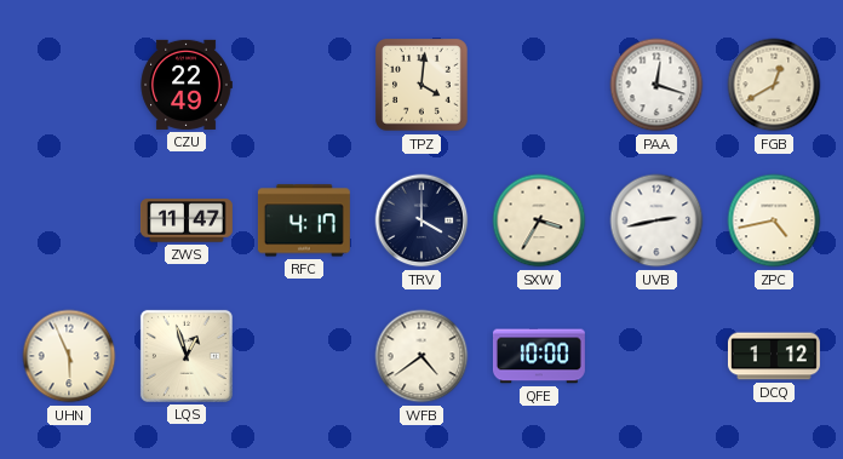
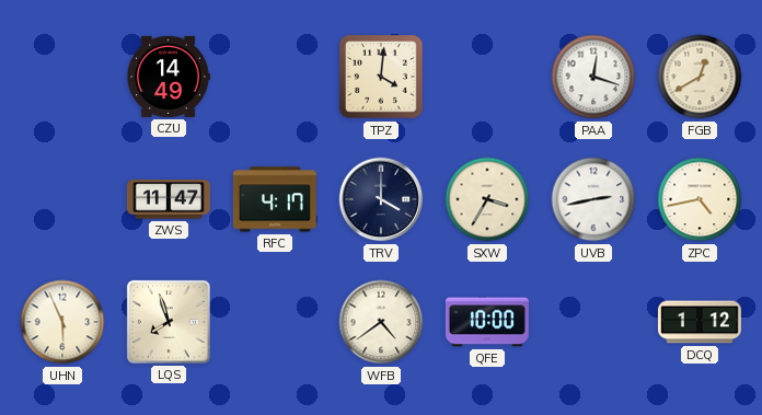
CZU: 22:49 -> 14:49
LQS: 12:57 -> 7:57
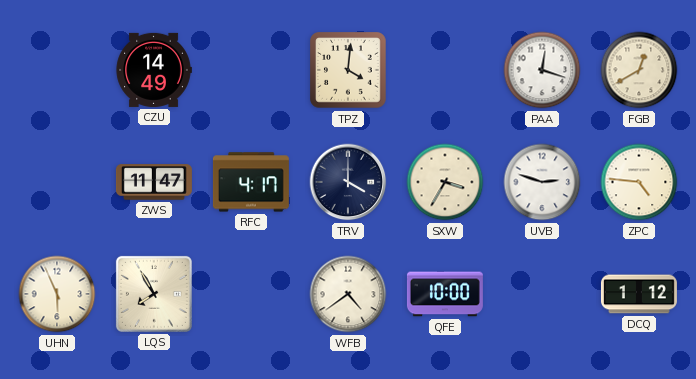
UVB: 2:43 -> 2:48
ZPC: 4:43 -> 4:46
LQS: 7:57 -> 7:55
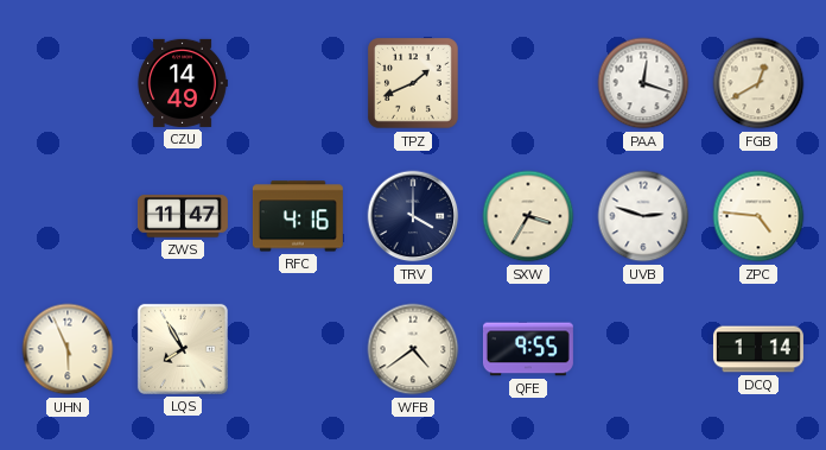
TPZ: 4:01 -> 1:41
RFC: 4:17 -> 4:16
QFE: 10:00 -> 9:55
DCQ: 1:12 -> 1:14
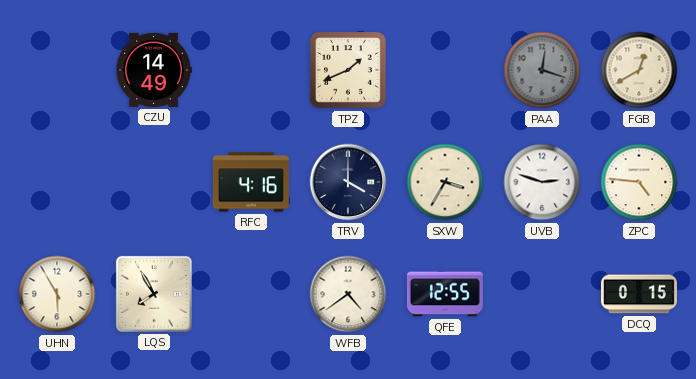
PAA dial: white -> grey
ZWS: 11:47 -> none
UHN: 5:56 -> 5:55
QFE: 9:55 -> 12:55
DCQ: 1:14 -> 0:15
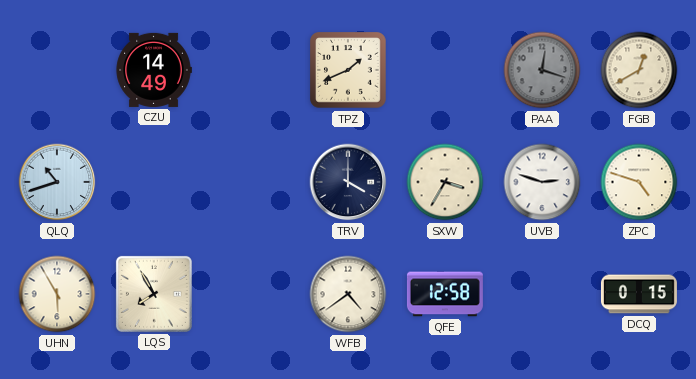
QLQ: none -> 10:42
RFC: 4:16 -> none
ZPC: 4:46 -> 4:48
QFE: 12:55 -> 12:58
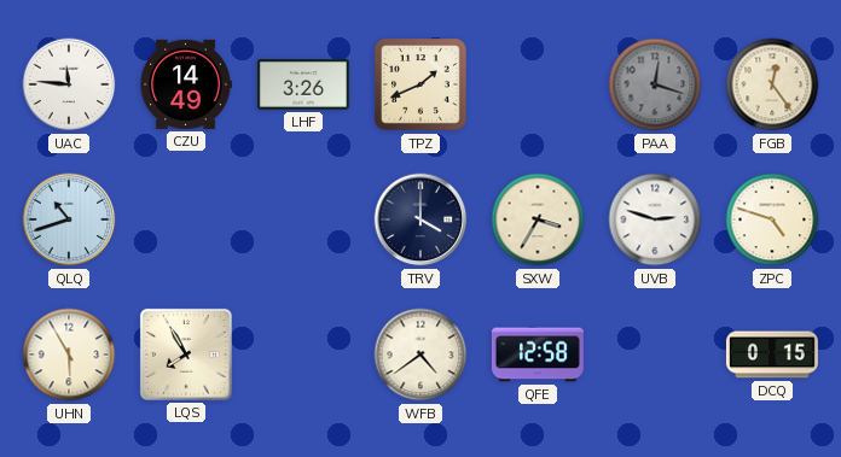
UAC: none -> 11:46
LHF: none -> 3:26
FGB: 12:40 -> 12:24
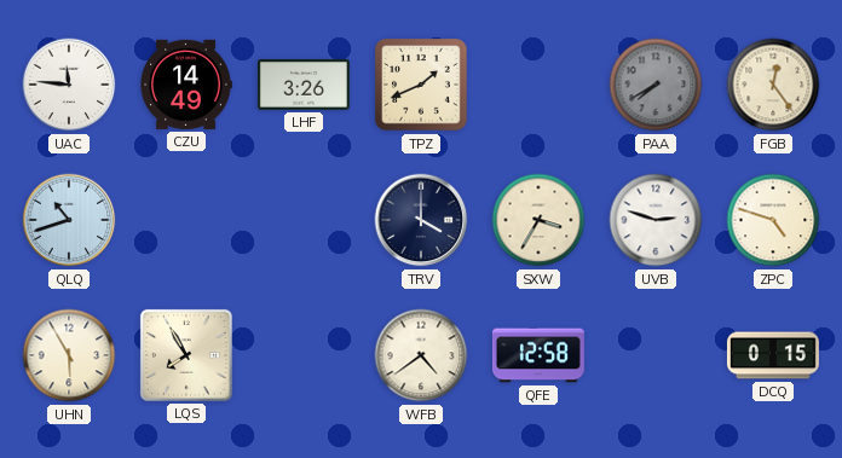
PAA: 12:18 -> 7:40
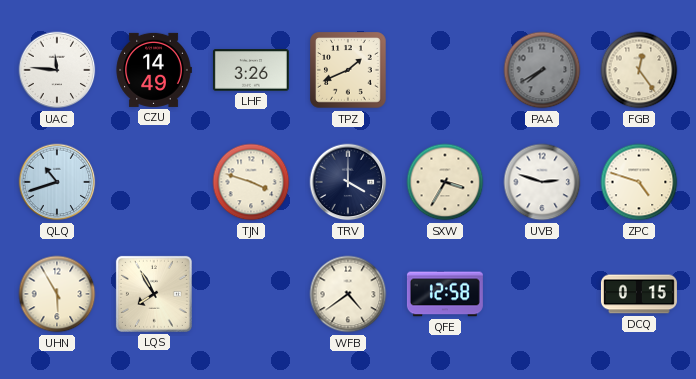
TJN: none -> 3:48
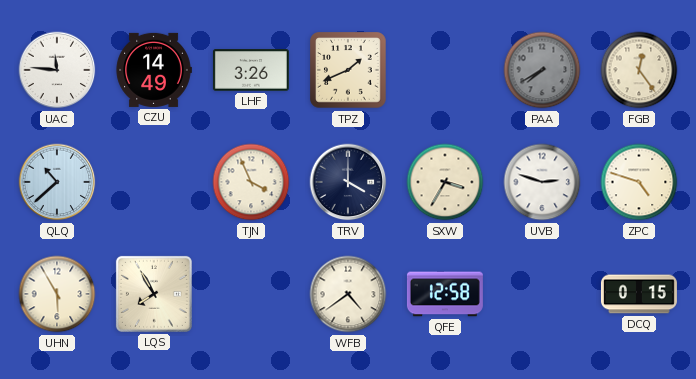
QLQ: 10:42 -> 10:38
TJN: 3:48 -> 3:56
